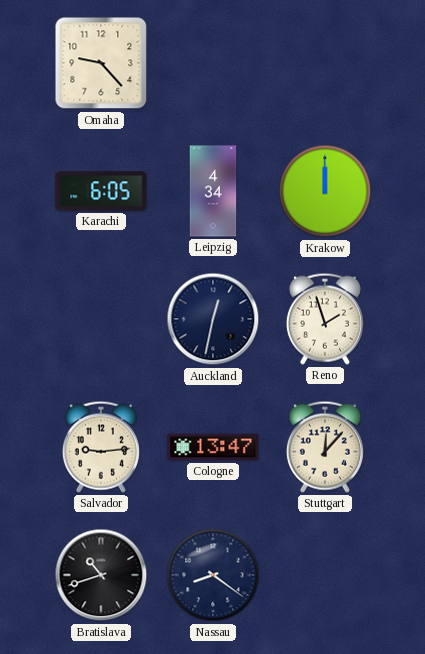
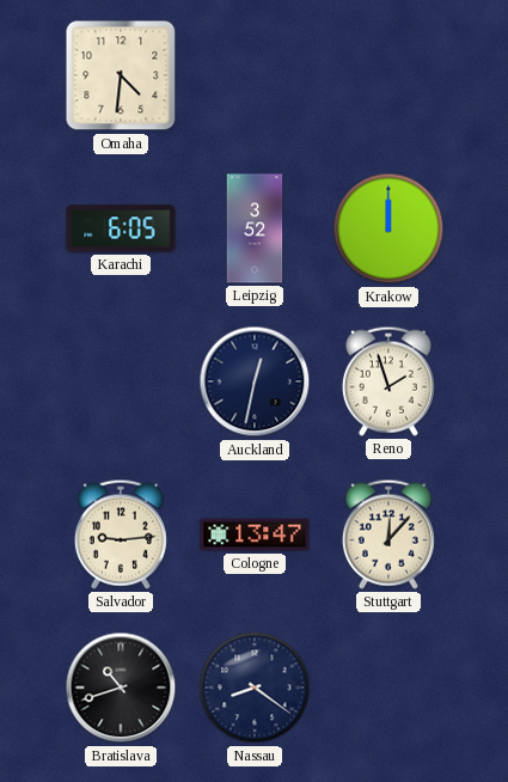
Omaha: 9:23 -> 4:31
Leipzig: 4:34 -> 3:52
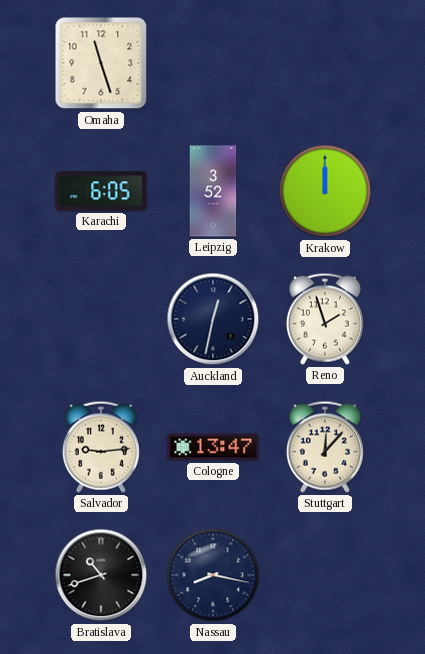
Omaha: 4:31 -> 11:27
Nassau: 8:21 -> 8:17
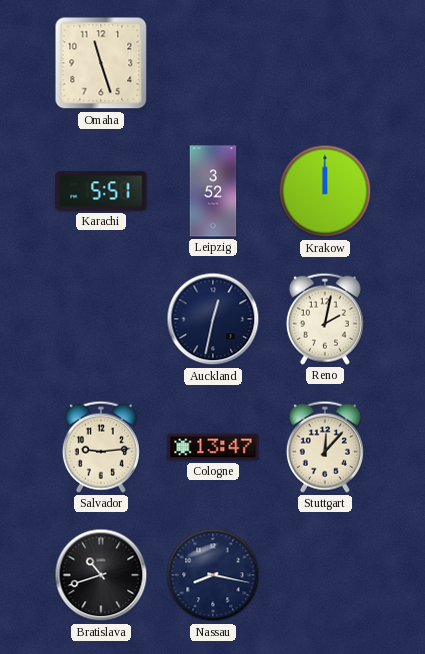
Karachi: 6:05 -> 5:51
Reno: 1:57 -> 2:02
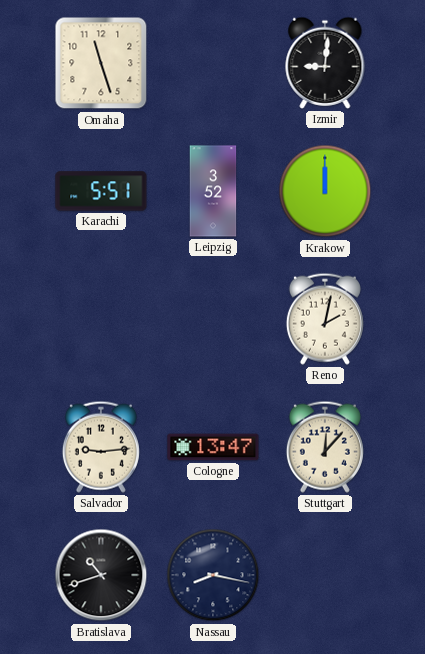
Izmir: none -> 9:01
Auckland: 12:32 -> none
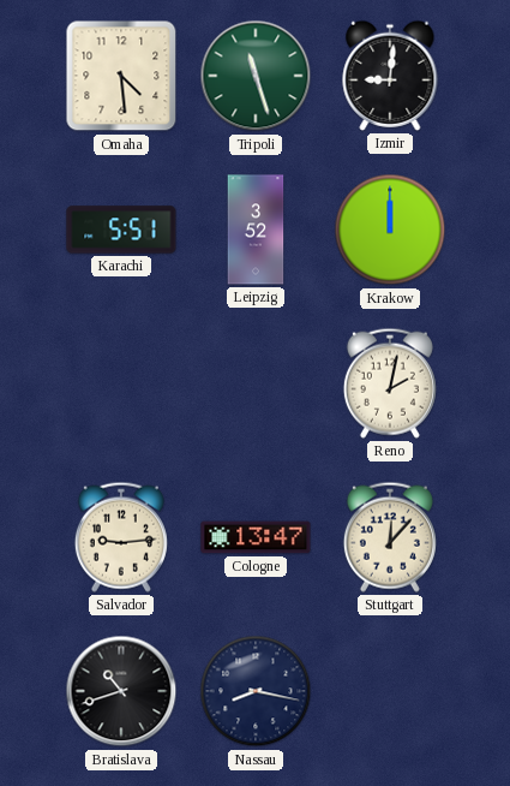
Omaha: 11:27 -> 4:29
Tripoli: none -> 11:27
